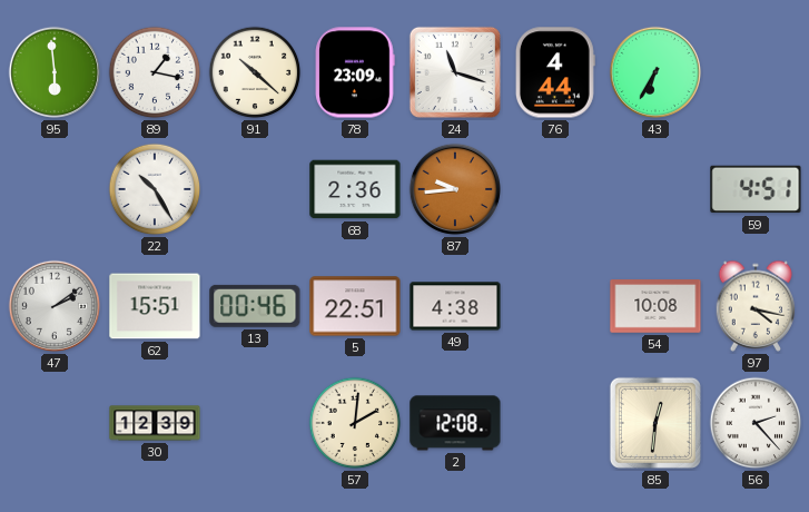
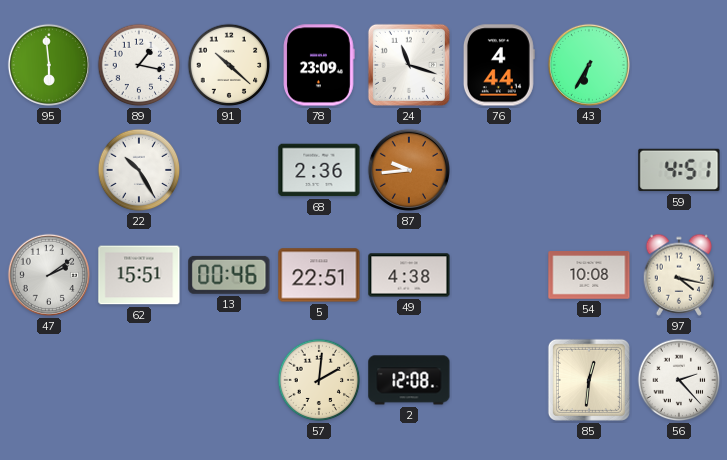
30: 12:39 -> none
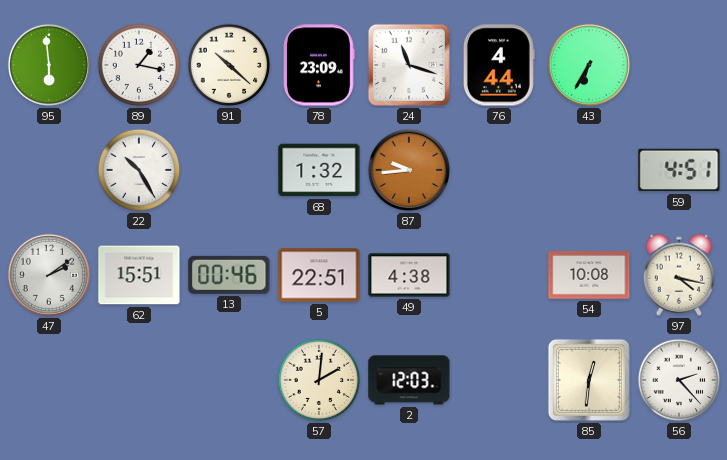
68: 2:36 -> 1:32
2: 12:08 -> 12:03
